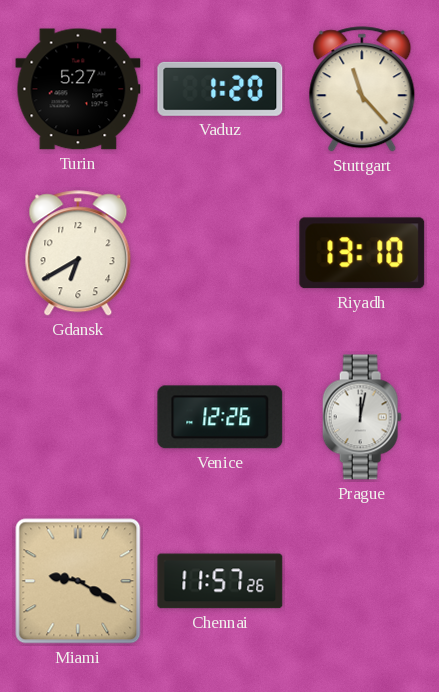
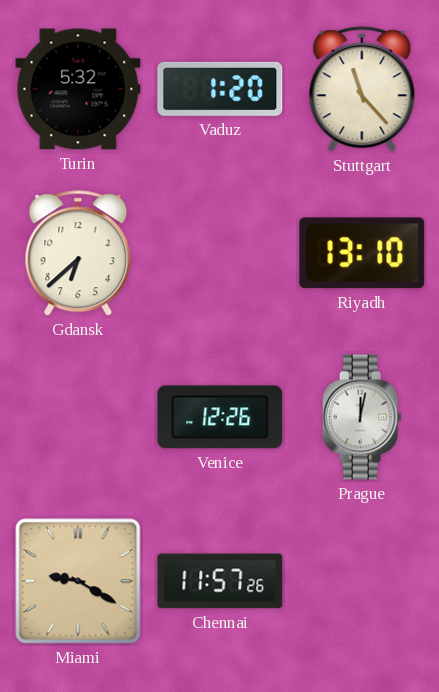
Turin: 5:27 -> 5:32
Gdansk: 6:40 -> 6:38
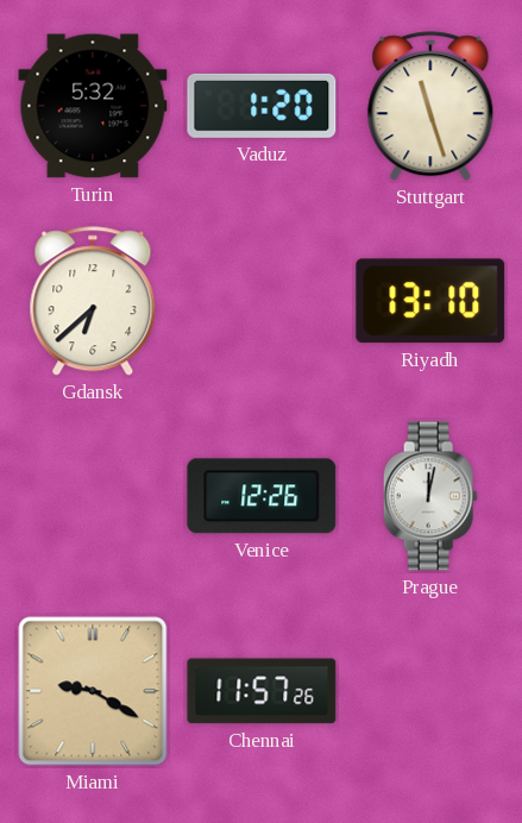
Stuttgart: 11:23 -> 11:27
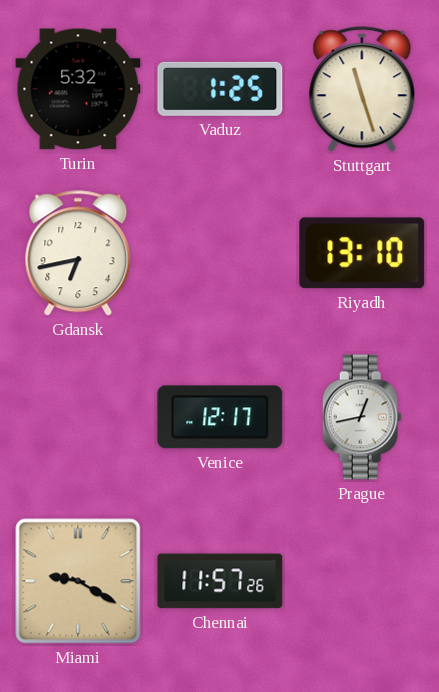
Vaduz: 1:20 -> 1:25
Gdansk: 6:38 -> 6:43
Venice: 12:26 -> 12:17
Prague: 12:02 -> 12:43
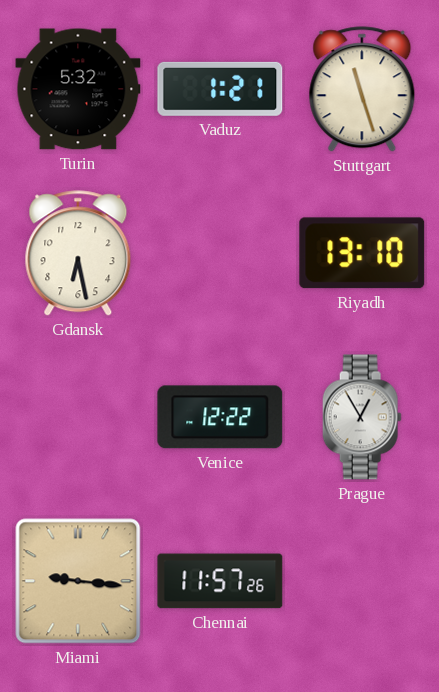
Vaduz: 1:25 -> 1:21
Gdansk: 6:43 -> 6:28
Venice: 12:17 -> 12:22
Prague: 12:43 -> 12:55
Miami: 9:20 -> 9:16
